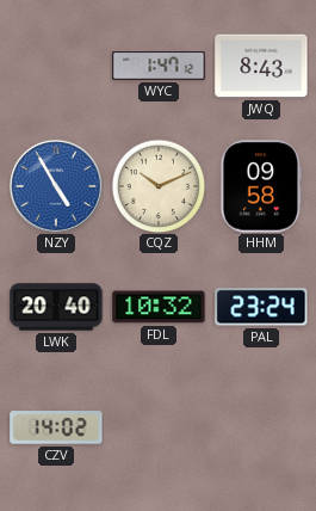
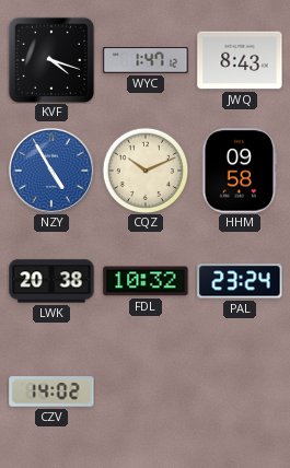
KVF: none -> 4:18
LWK: 20:40 -> 20:38
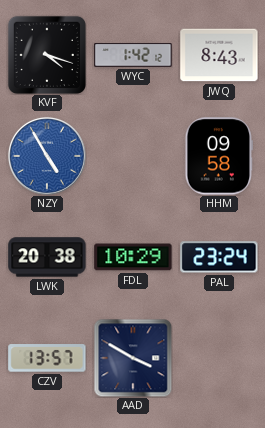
WYC: 1:47 -> 1:42
CQZ: 10:11 -> none
FDL: 10:32 -> 10:29
CZV: 14:02 -> 13:57
AAD: none -> 3:50
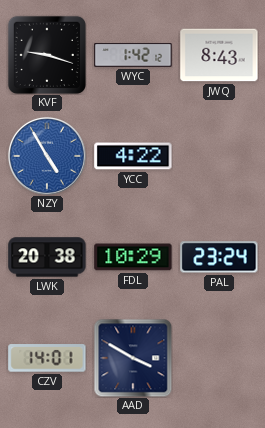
KVF: 4:18 -> 9:18
YCC: none -> 4:22
HHM: 09:58 -> none
CZV: 13:57 -> 14:01
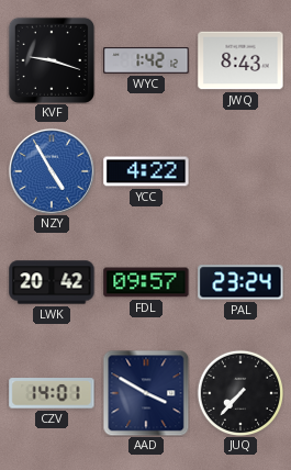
LWK: 20:38 -> 20:42
FDL: 10:29 -> 09:57
JUQ: none -> 7:37
